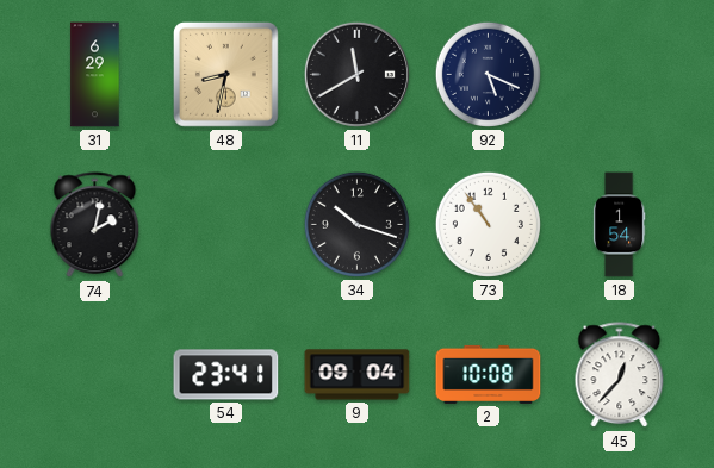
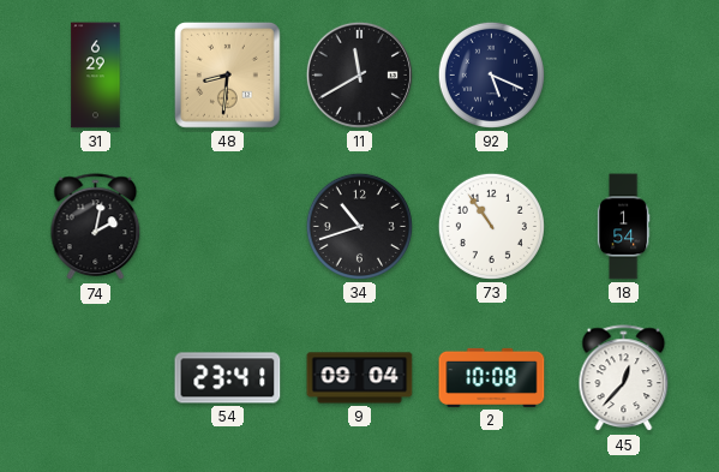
48: 8:32 -> 8:31
34: 10:18 -> 10:42
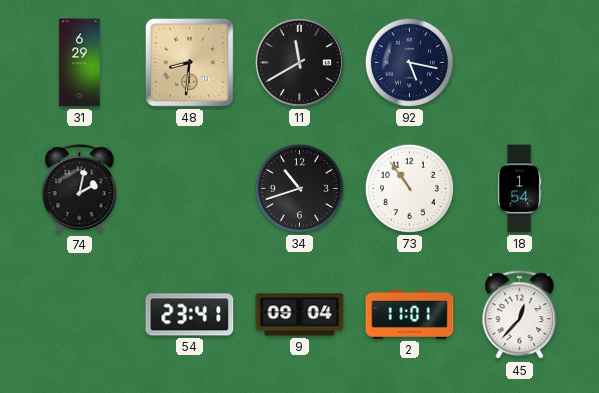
92: 5:19 -> 5:17
2: 10:08 -> 11:01
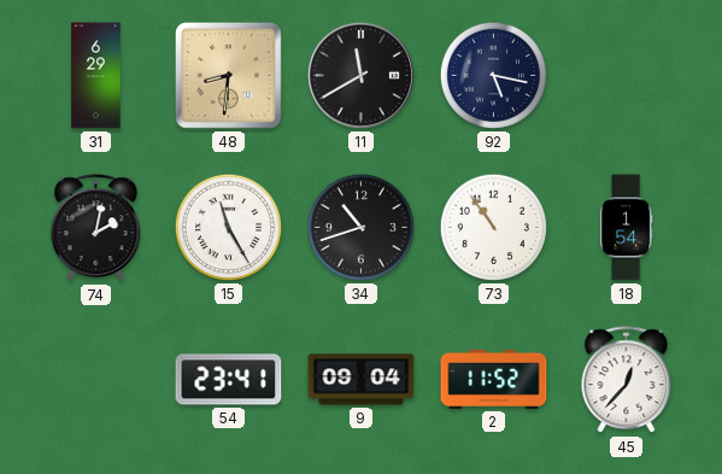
15: none -> 11:25
2: 11:01 -> 11:52
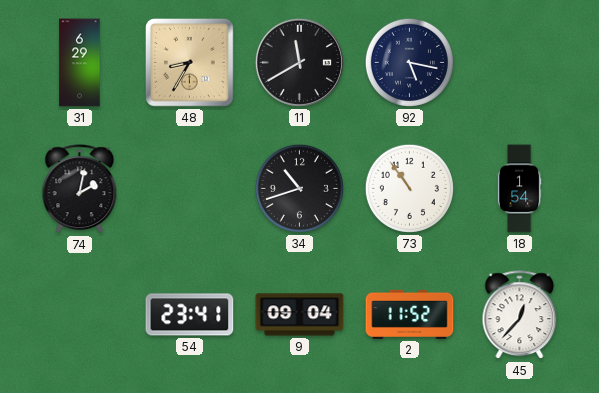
48: 8:31 -> 8:35
15: 11:25 -> none
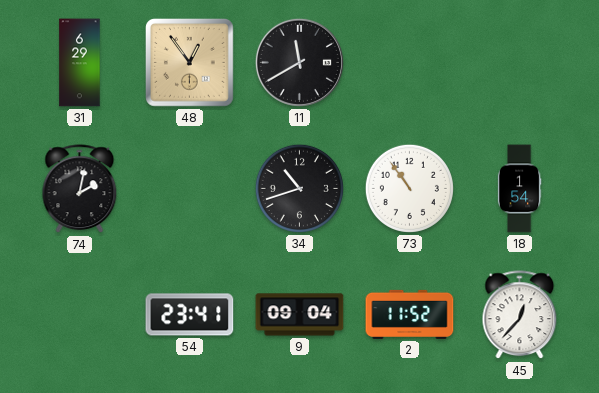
48: 8:35 -> 12:54
92: 5:17 -> none
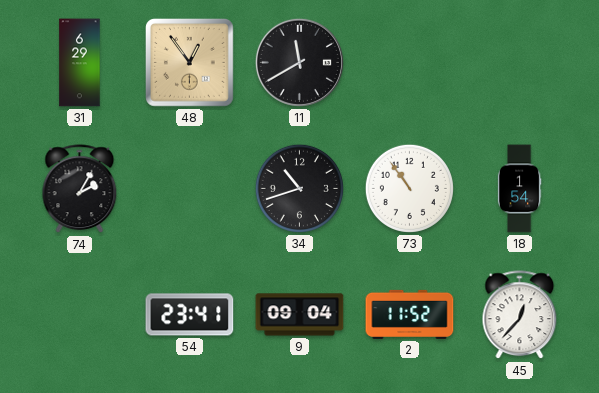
74: 2:02 -> 2:05
